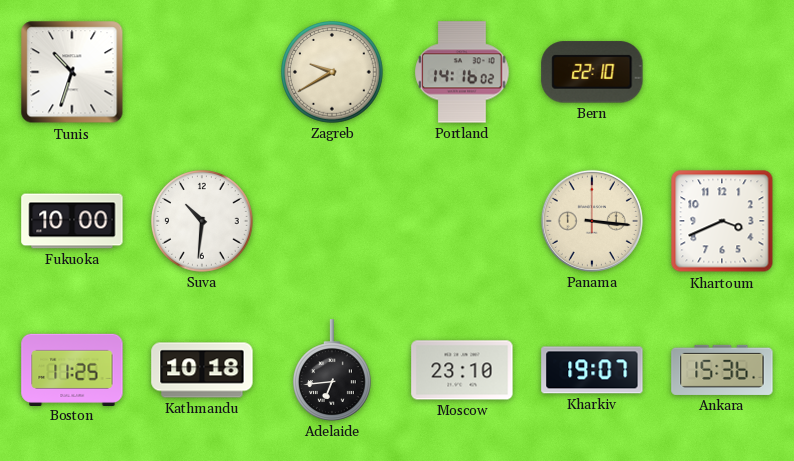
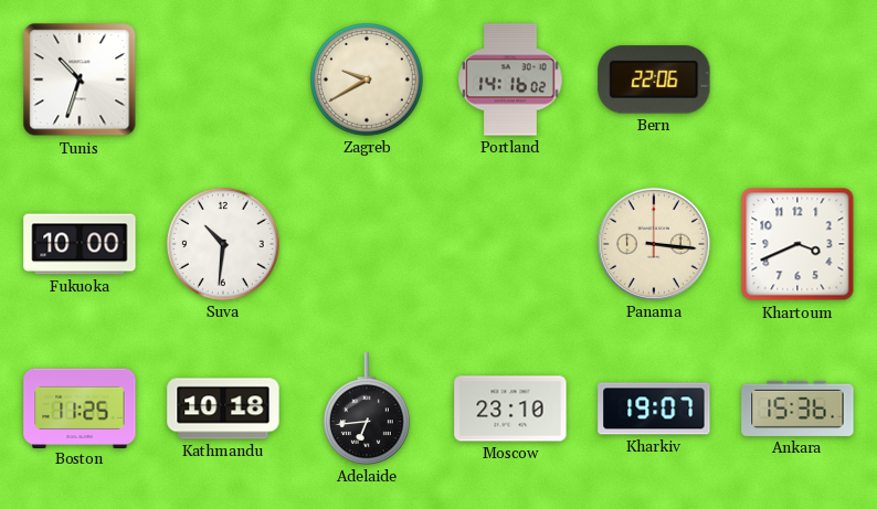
Bern: 22:10 -> 22:06
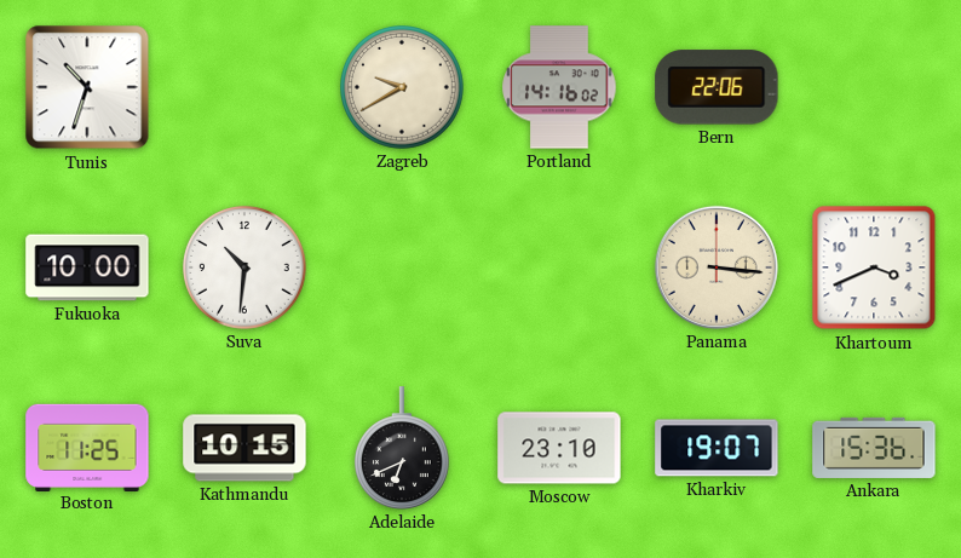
Kathmandu: 10:18 -> 10:15
Adelaide: 6:44 -> 6:41
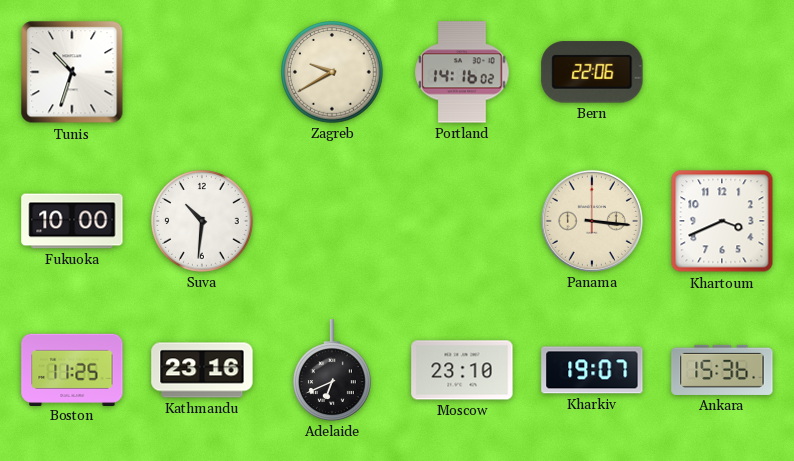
Kathmandu: 10:15 -> 23:16
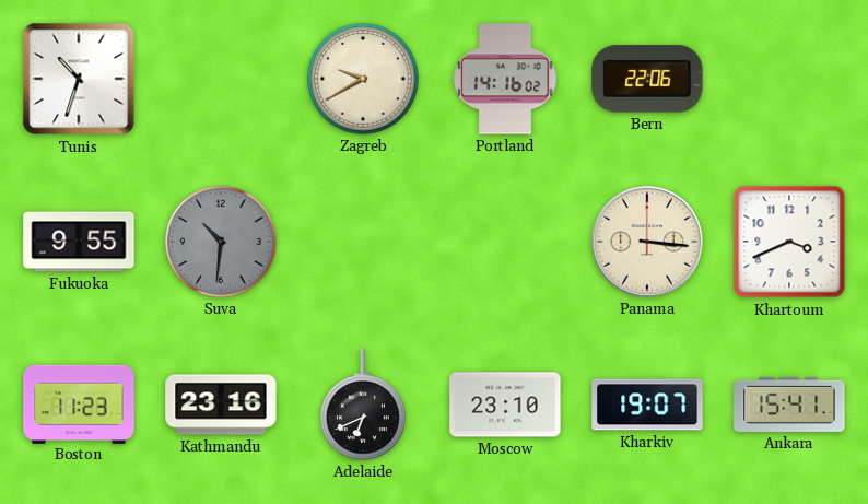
Fukuoka: 10:00 -> 9:55
Suva dial: white -> grey
Boston: 11:25 -> 11:23
Ankara: 15:36 -> 15:41
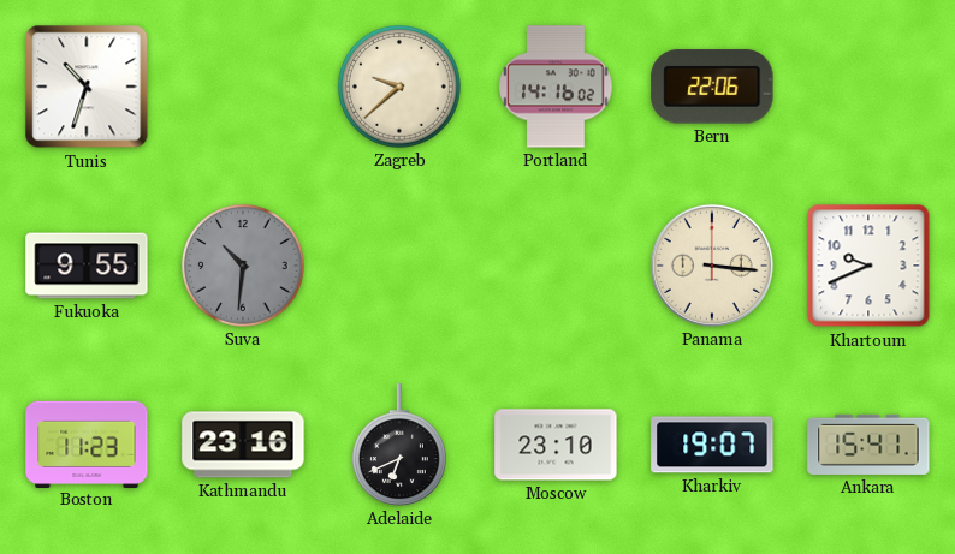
Zagreb: 9:40 -> 9:38
Khartoum: 3:41 -> 9:41
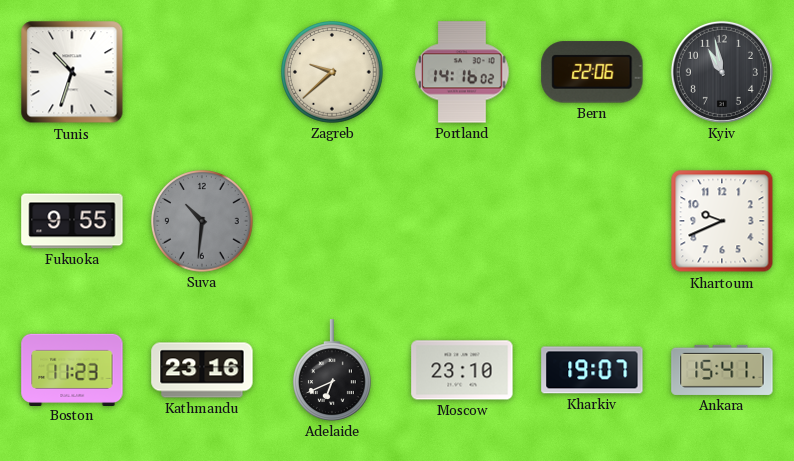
Kyiv: none -> 10:58
Panama: 3:16 -> none
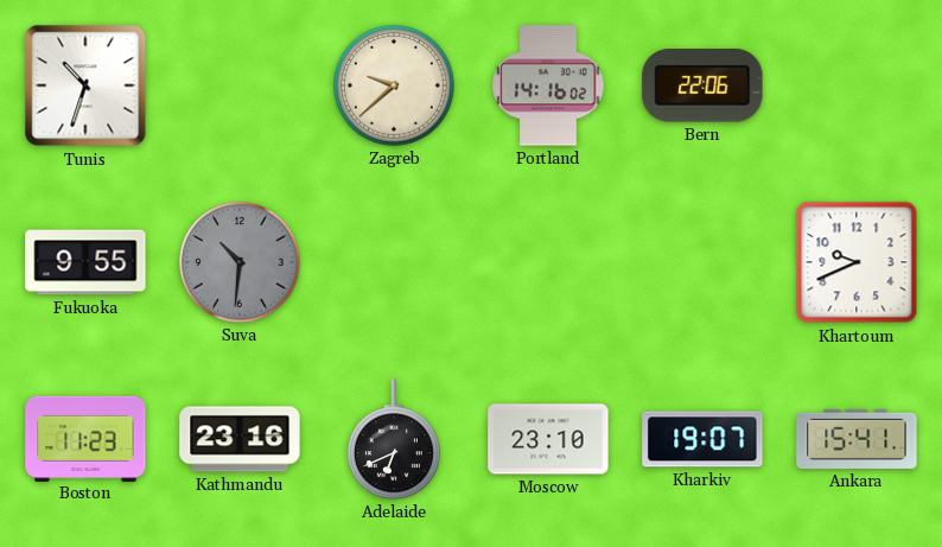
Kyiv: 10:58 -> none
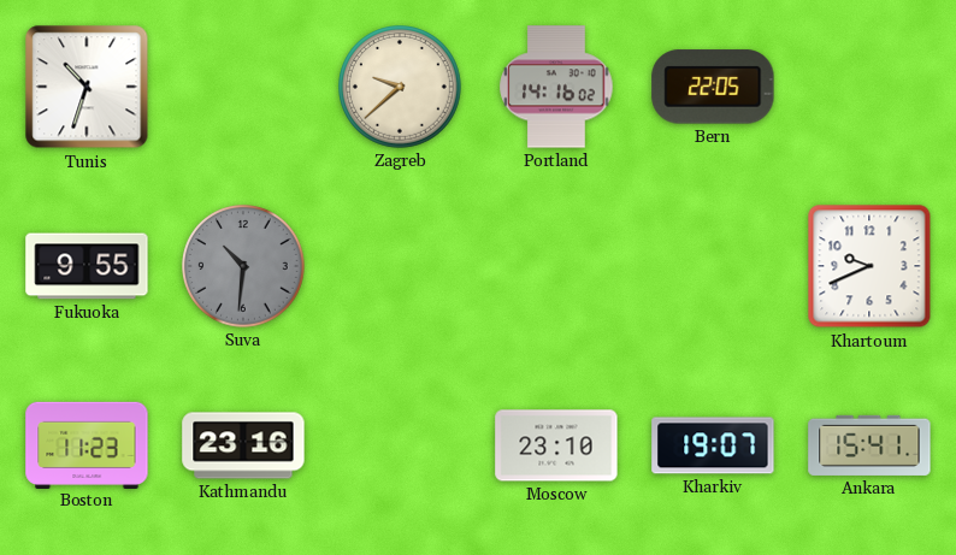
Bern: 22:06 -> 22:05
Adelaide: 6:41 -> none
